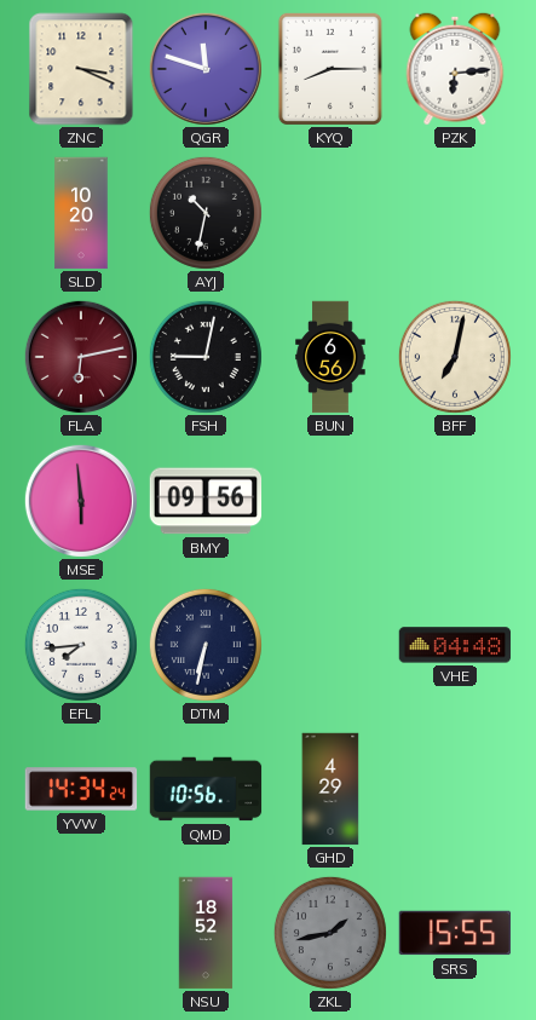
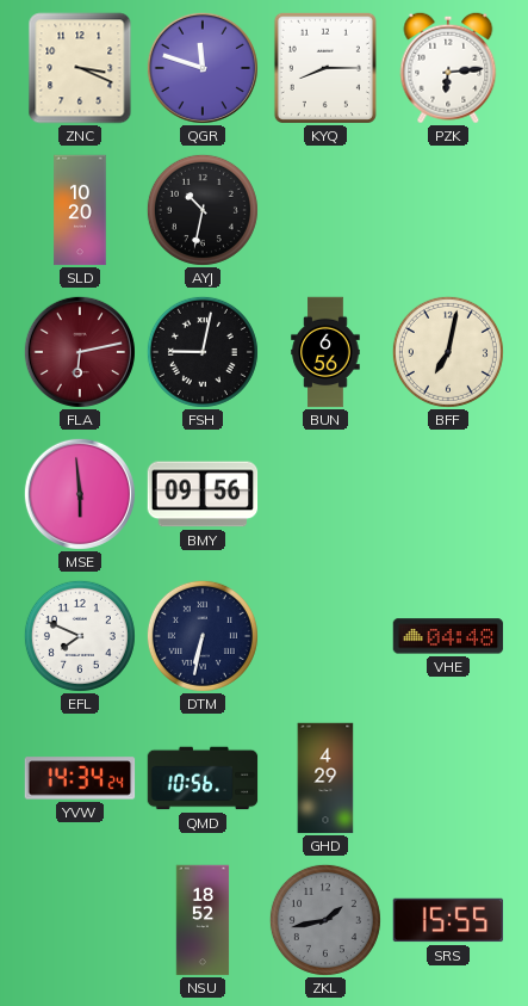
EFL: 7:44 -> 7:49
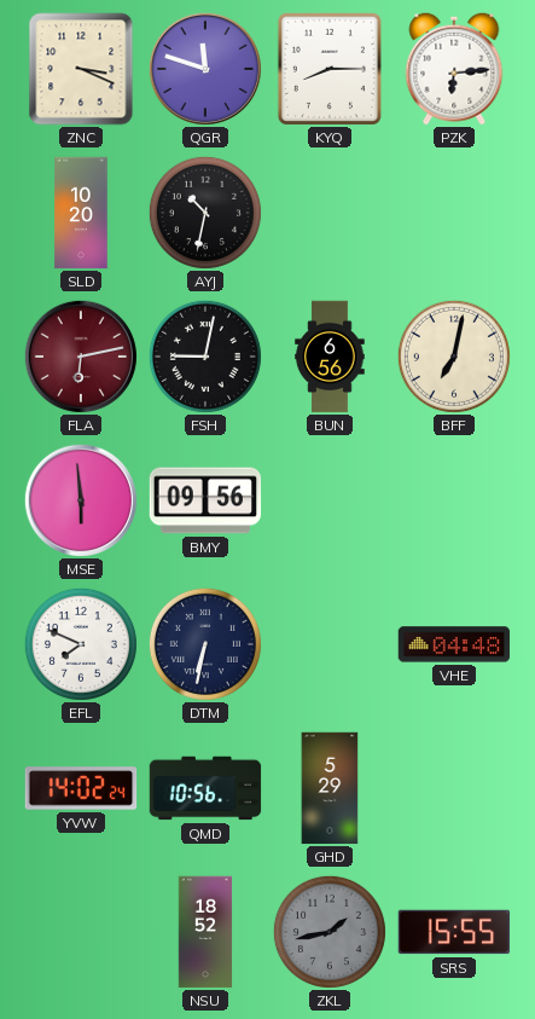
YVW: 14:34 -> 14:02
GHD: 4:29 -> 5:29
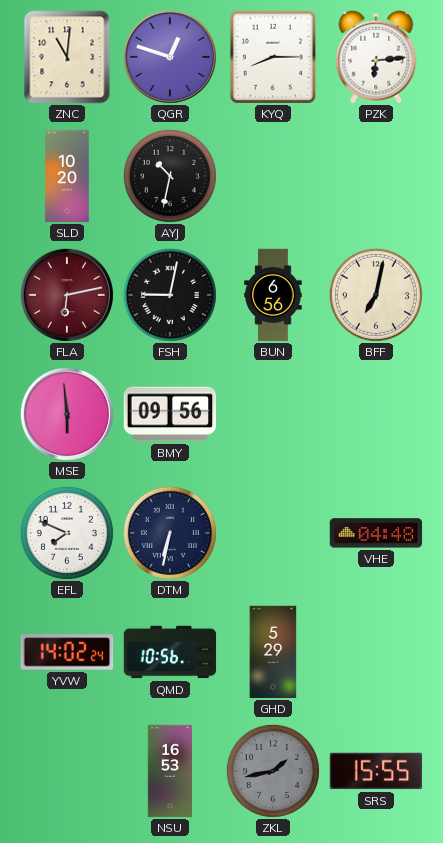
ZNC: 3:19 -> 11:01
QGR: 11:48 -> 12:48
NSU: 18:52 -> 16:53
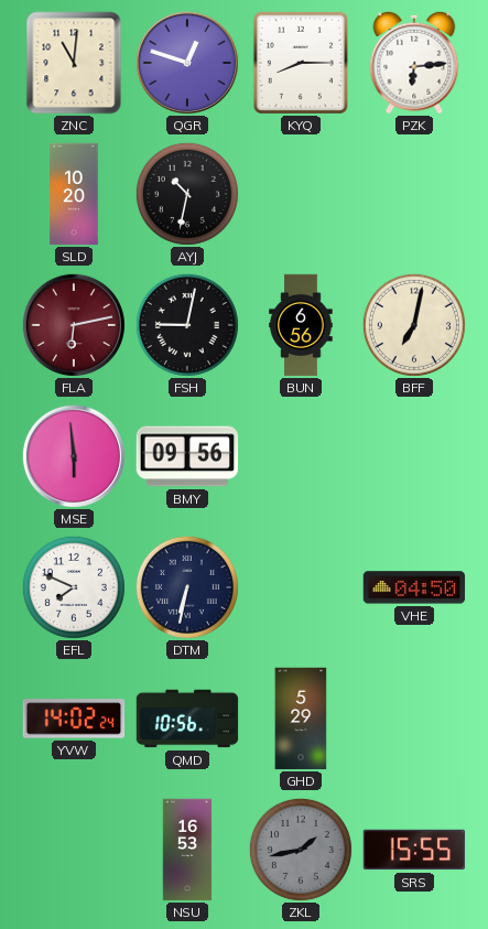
VHE: 04:48 -> 04:50
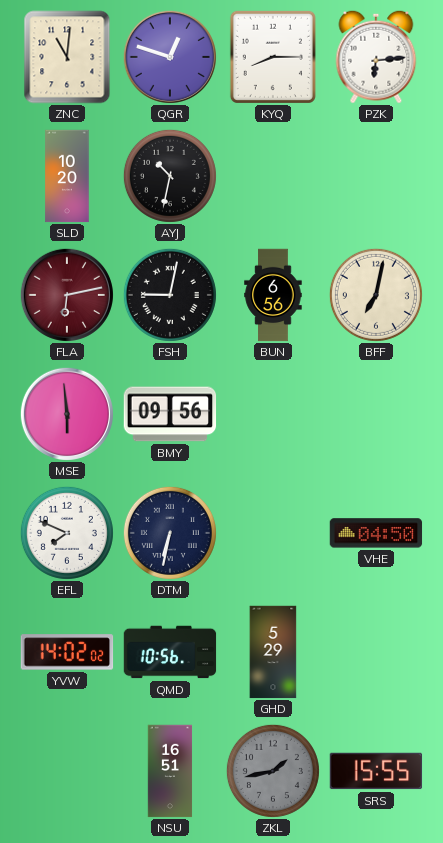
YVW: 14:02:24 -> 14:02:02
NSU: 16:53 -> 16:51
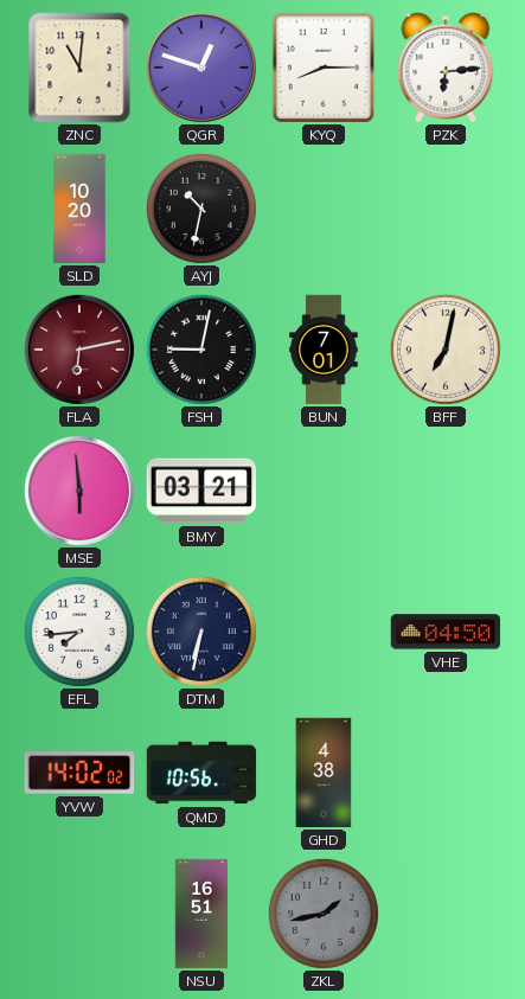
BUN: 6:56 -> 7:01
BMY: 09:56 -> 03:21
EFL: 7:49 -> 7:44
GHD: 5:29 -> 4:38
SRS: 15:55 -> none
